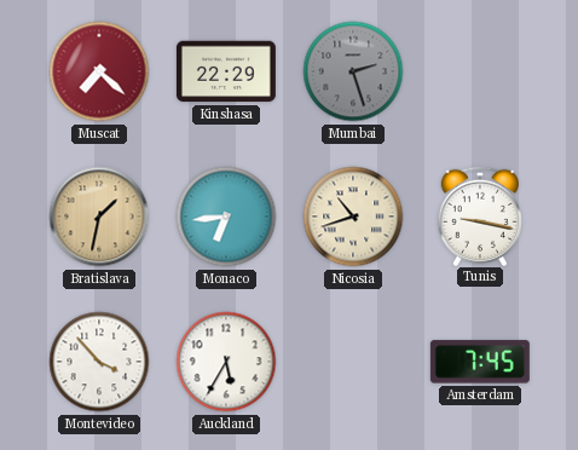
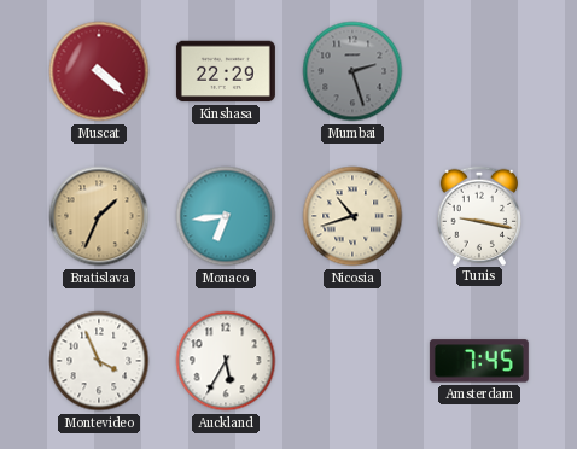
Muscat: 7:22 -> 4:22
Bratislava: 1:32 -> 1:34
Montevideo: 3:53 -> 3:56
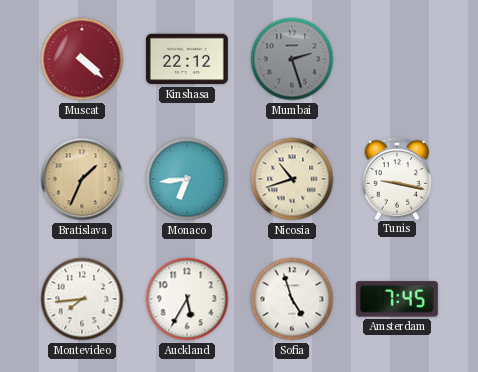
Kinshasa: 22:29 -> 22:12
Montevideo: 3:56 -> 7:44
Sofia: none -> 4:57
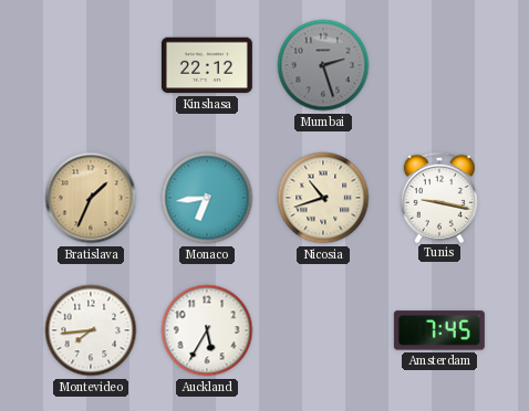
Muscat: 4:22 -> none
Sofia: 4:57 -> none
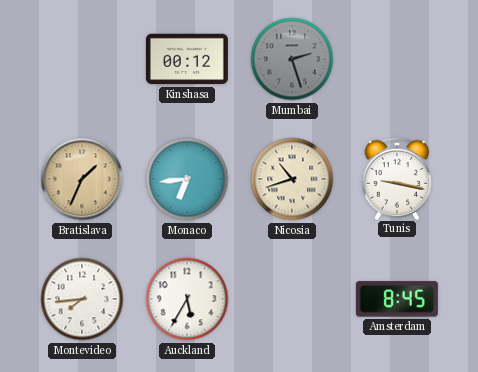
Kinshasa: 22:12 -> 00:12
Amsterdam: 7:45 -> 8:45
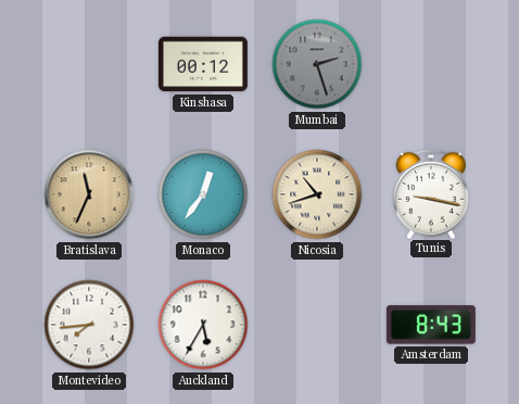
Bratislava: 1:34 -> 11:34
Monaco: 6:44 -> 12:36
Amsterdam: 8:45 -> 8:43
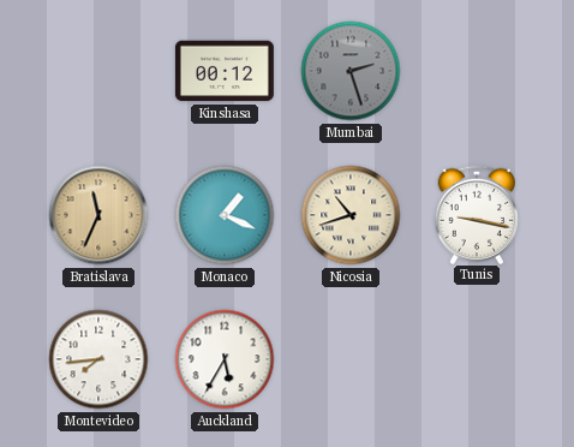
Monaco: 12:36 -> 1:19
Amsterdam: 8:43 -> none
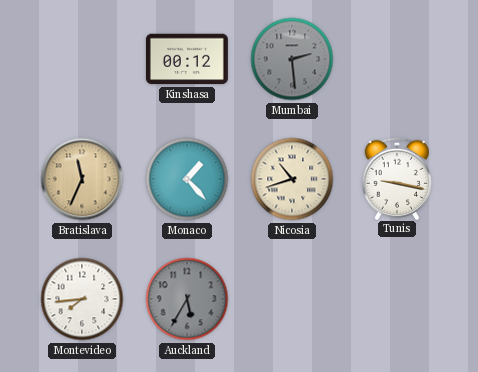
Mumbai: 2:27 -> 2:29
Monaco: 1:19 -> 1:23
Auckland dial: white -> grey
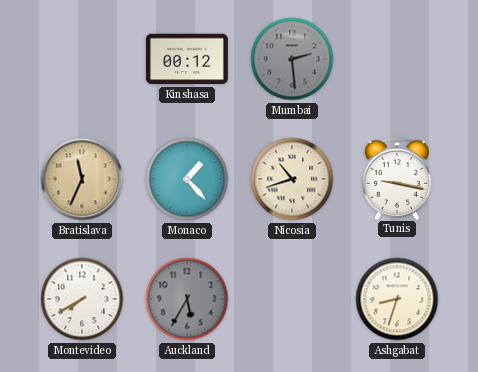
Montevideo: 7:44 -> 7:40
Ashgabat: none -> 8:33
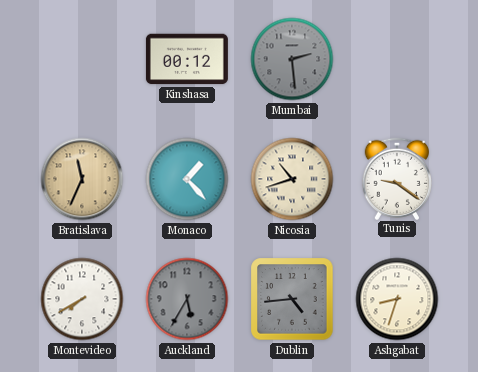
Tunis: 9:17 -> 9:21
Dublin: none -> 4:44
